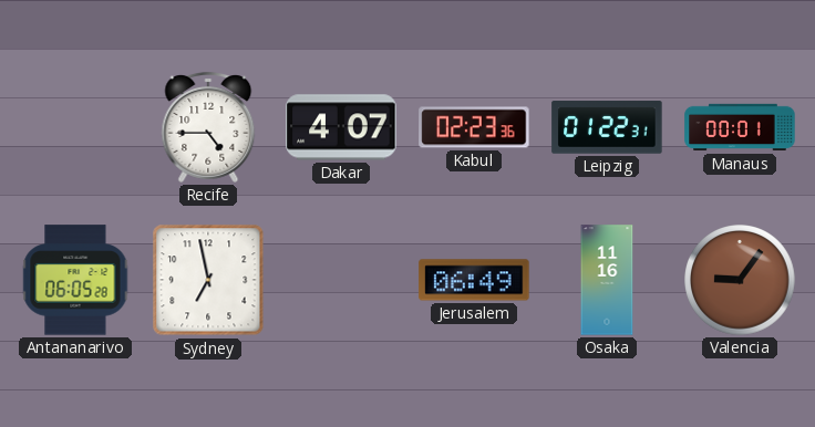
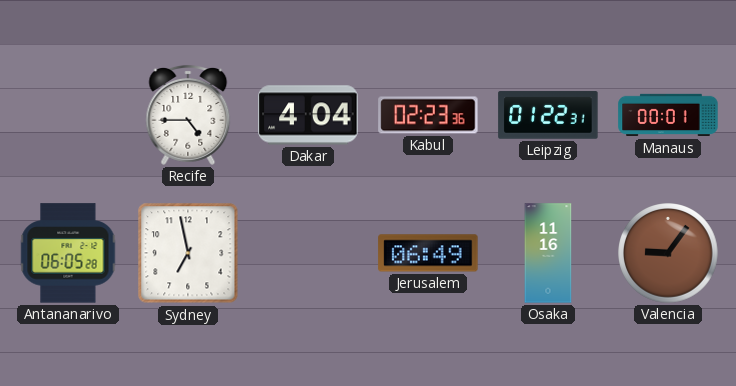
Dakar: 4:07 -> 4:04
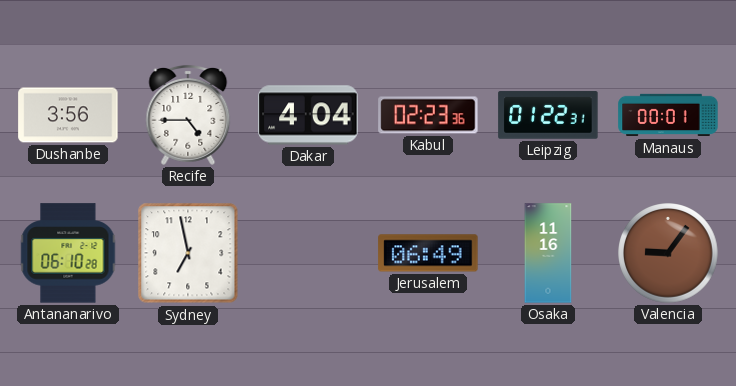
Dushanbe: none -> 3:56
Antananarivo: 06:05 -> 06:10
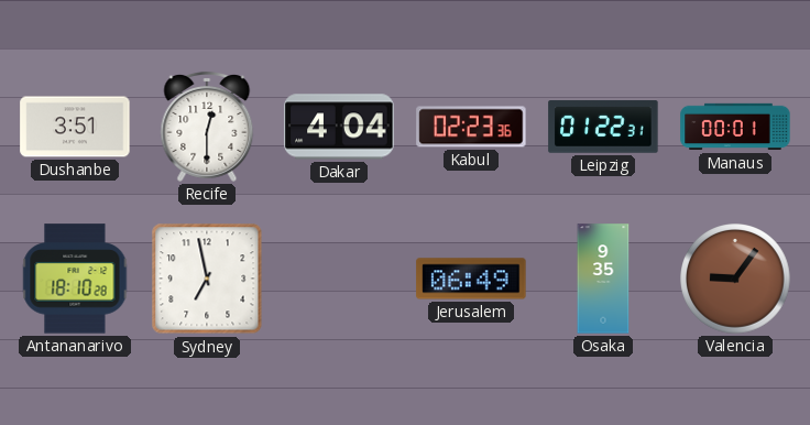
Dushanbe: 3:56 -> 3:51
Recife: 4:45 -> 12:30
Antananarivo: 06:10 -> 18:10
Osaka: 11:16 -> 9:35
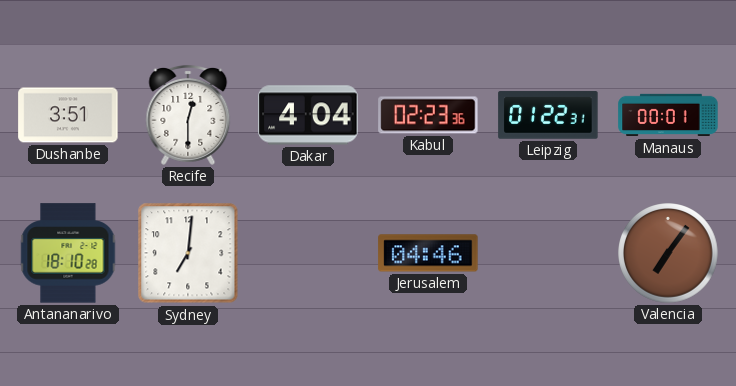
Sydney: 6:58 -> 7:01
Jerusalem: 06:49 -> 04:46
Osaka: 9:35 -> none
Valencia: 9:06 -> 7:06
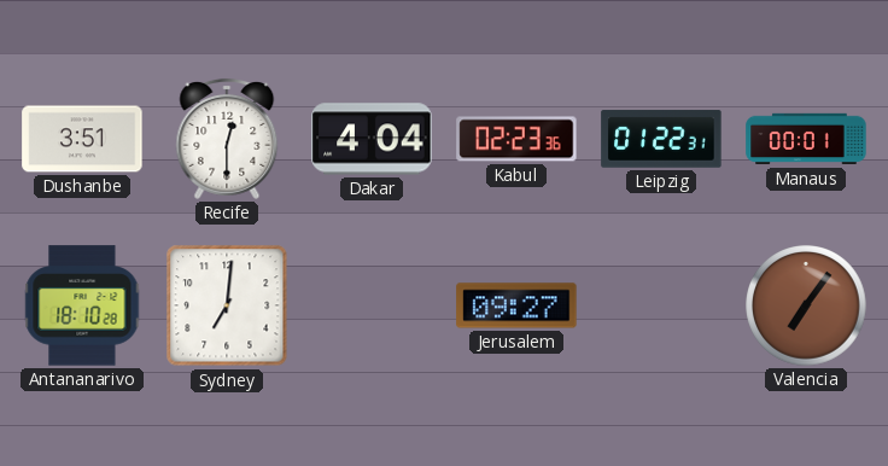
Jerusalem: 04:46 -> 09:27
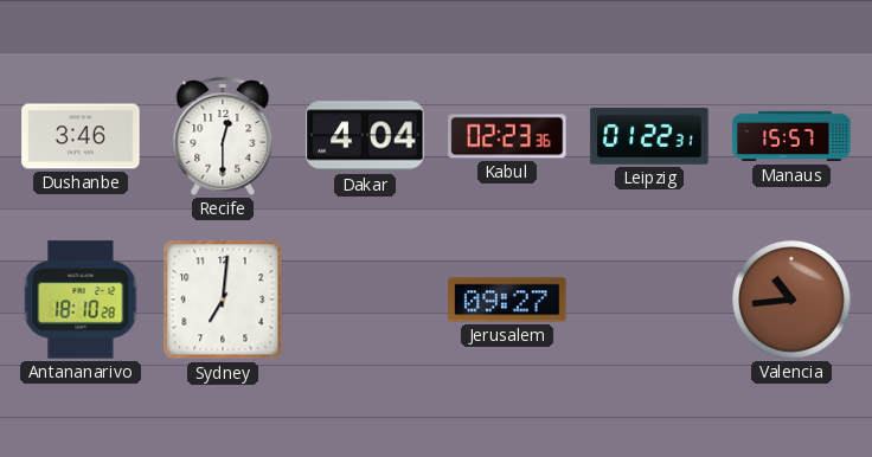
Dushanbe: 3:51 -> 3:46
Manaus: 00:01 -> 15:57
Valencia: 7:06 -> 10:44
